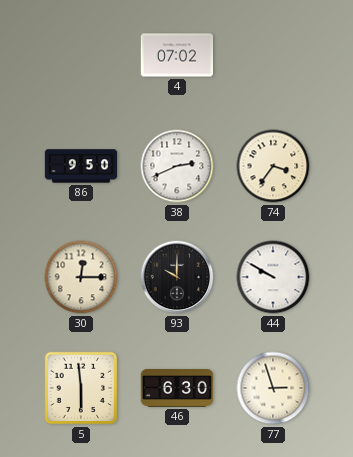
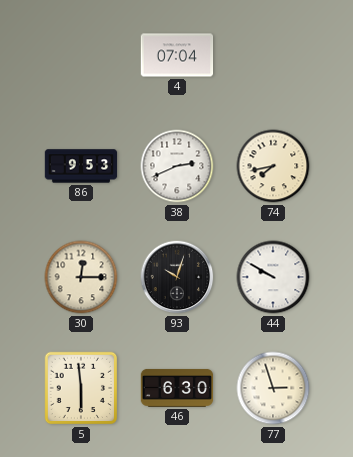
4: 07:02 -> 07:04
86: 9:50 -> 9:53
74: 3:36 -> 7:43
93: 10:00 -> 10:03
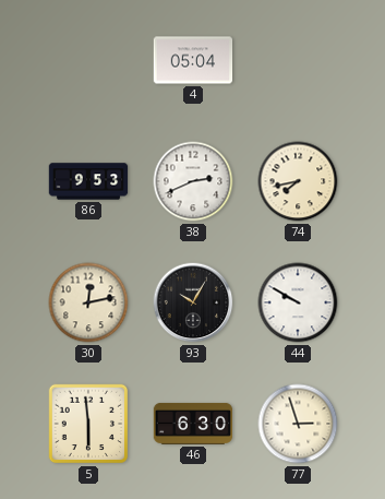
4: 07:04 -> 05:04
30: 12:15 -> 12:13
93: 10:03 -> 10:05
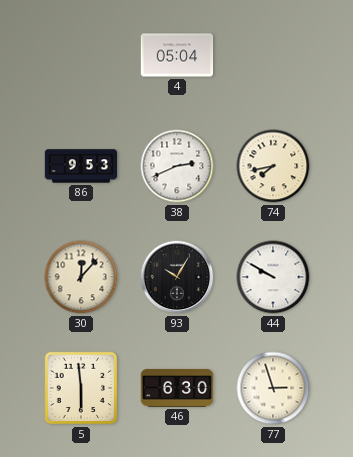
30: 12:13 -> 12:07
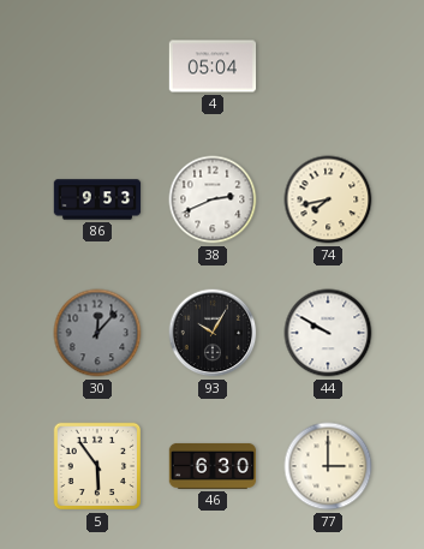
30 dial: cream -> grey
5: 5:59 -> 5:54
77: 2:57 -> 3:00
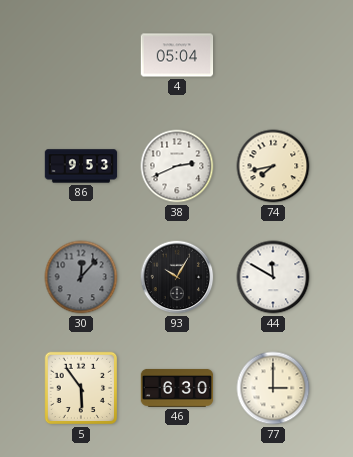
44: 9:50 -> 11:50
